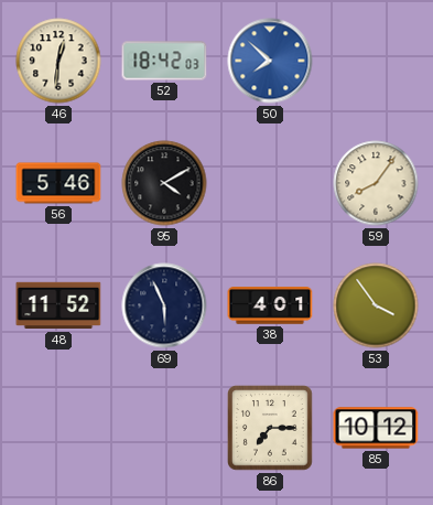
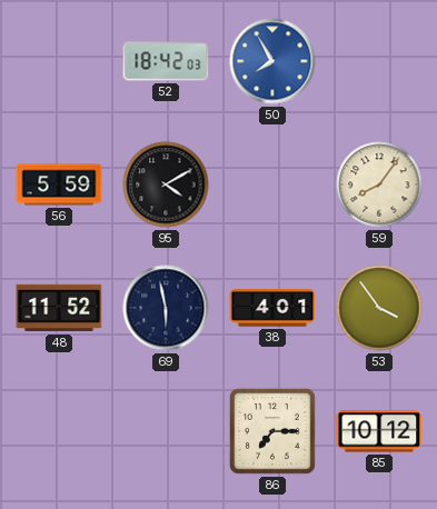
46: 12:31 -> none
50: 7:52 -> 7:55
56: 5:46 -> 5:59
69: 5:56 -> 5:58
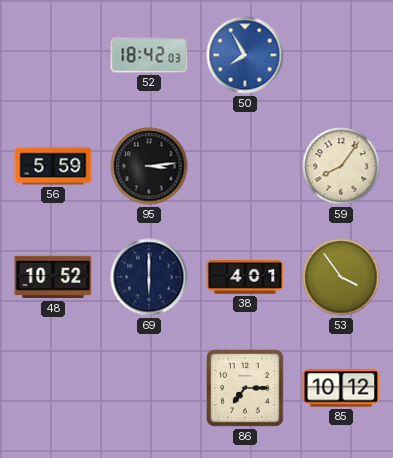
95: 4:10 -> 3:14
48: 11:52 -> 10:52
69: 5:58 -> 6:00
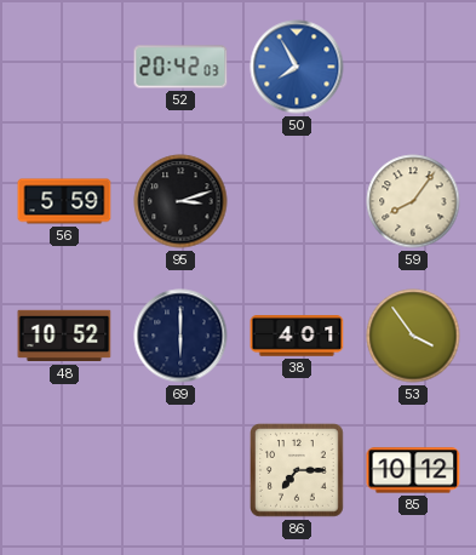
52: 18:42 -> 20:42
95: 3:14 -> 3:12
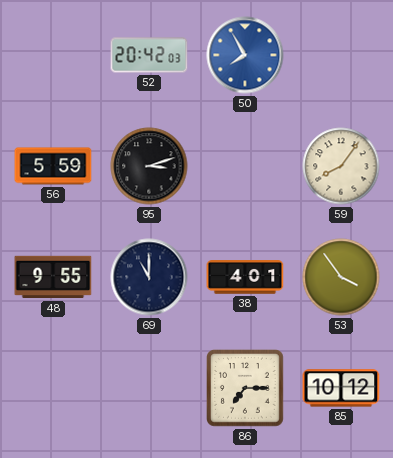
48: 10:52 -> 9:55
69: 6:00 -> 11:00
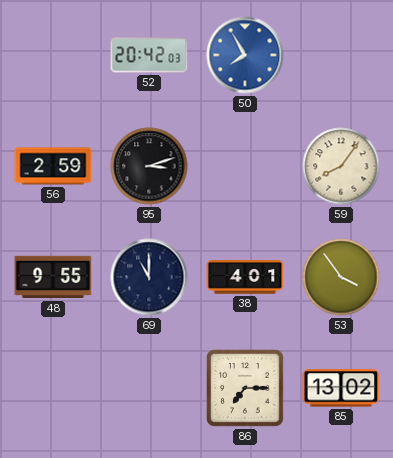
56: 5:59 -> 2:59
85: 10:12 -> 13:02
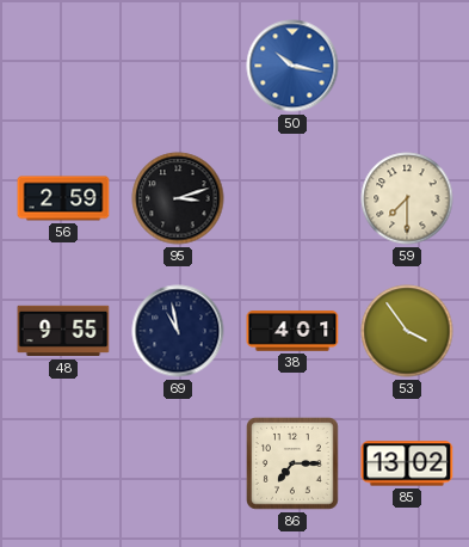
52: 20:42 -> none
50: 7:55 -> 10:17
59: 8:06 -> 7:30
69: 11:00 -> 10:58
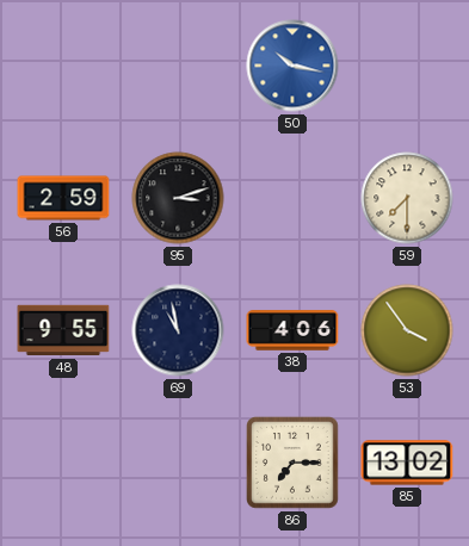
38: 4:01 -> 4:06
